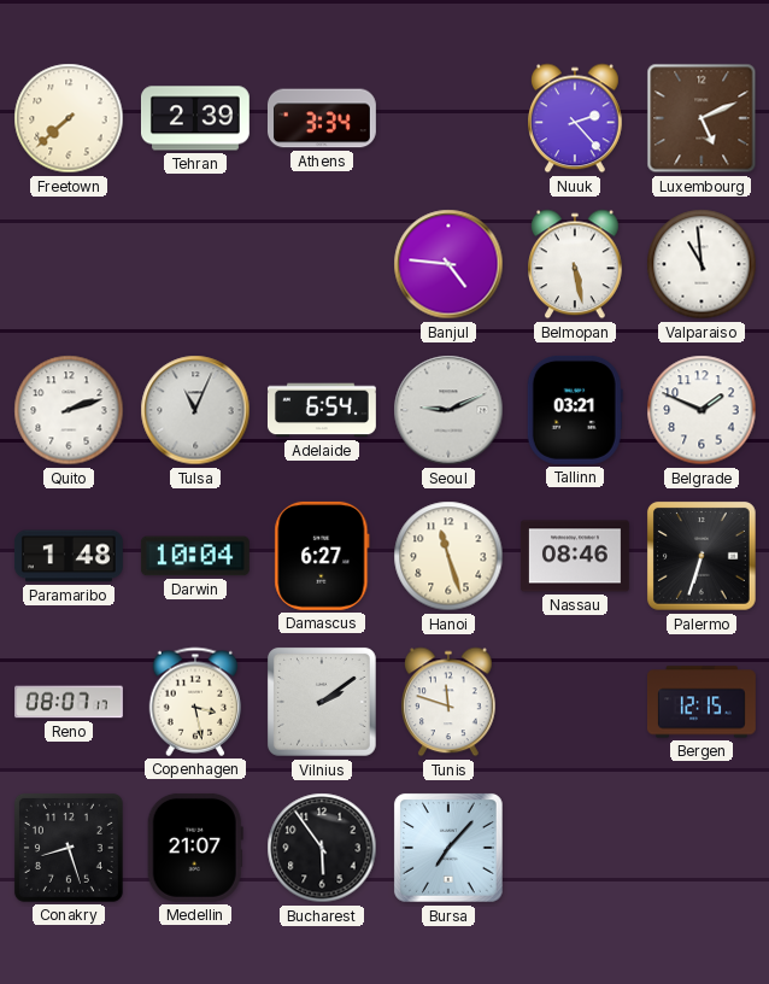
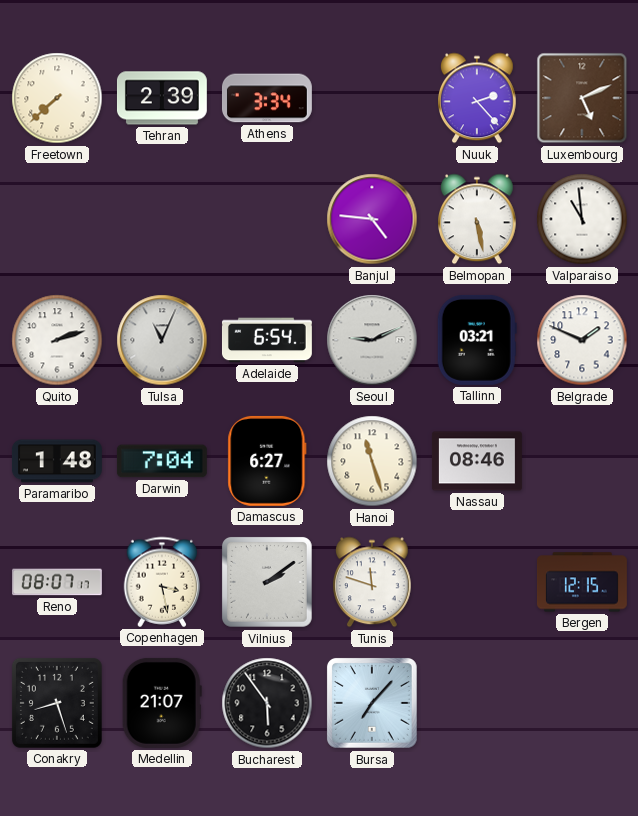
Darwin: 10:04 -> 7:04
Palermo: 6:33 -> none
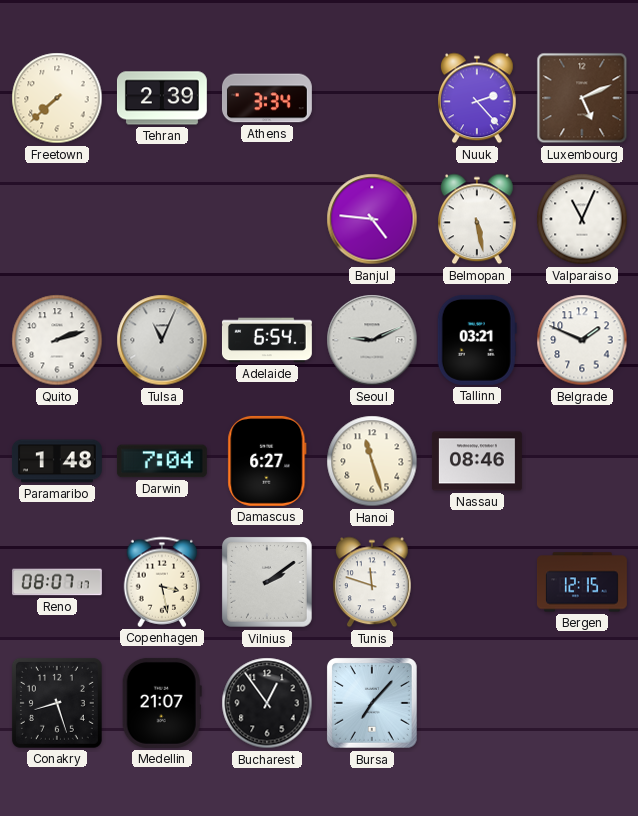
Valparaiso: 10:59 -> 11:04
Bucharest: 5:54 -> 12:54
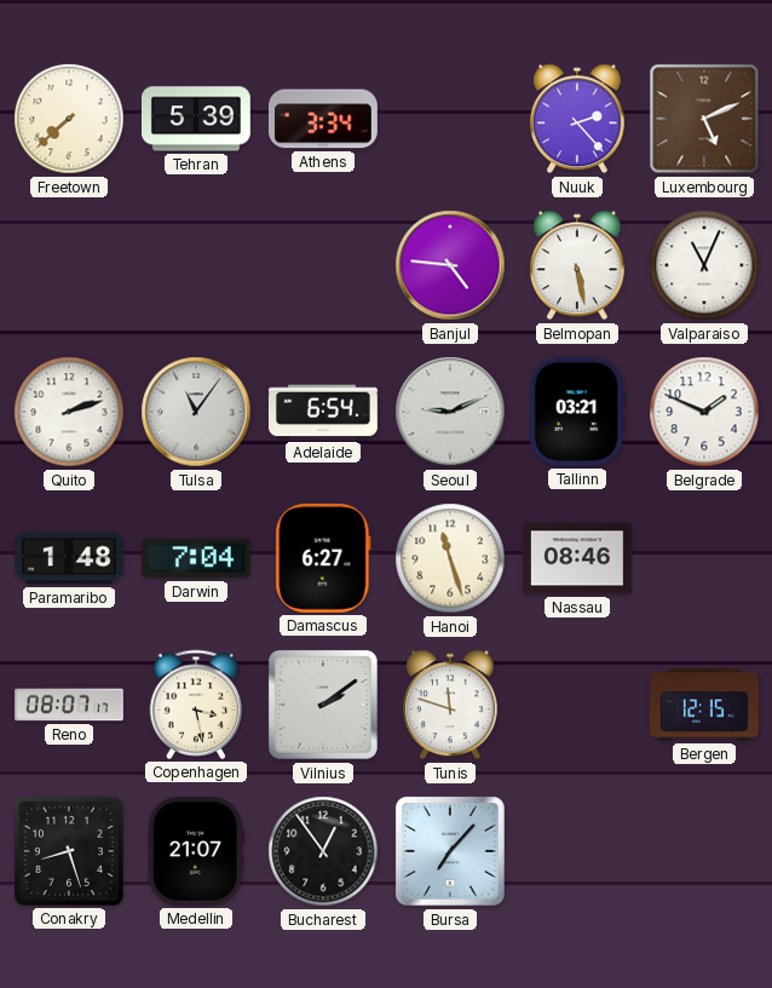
Tehran: 2:39 -> 5:39
Tulsa: 11:04 -> 11:06
